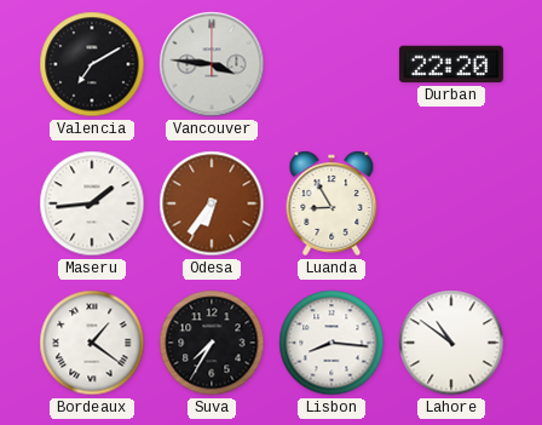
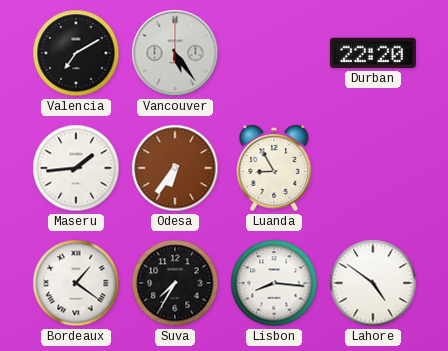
Vancouver: 3:46 -> 5:24
Lahore: 10:51 -> 4:51
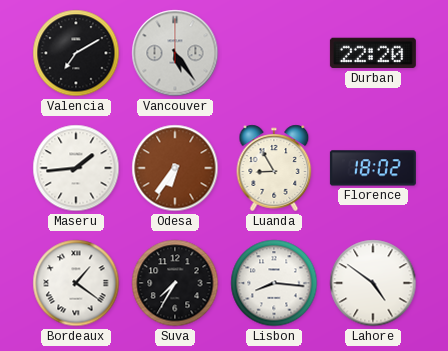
Florence: none -> 18:02
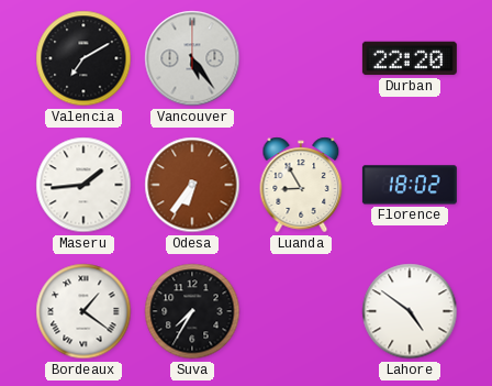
Lisbon: 8:16 -> none
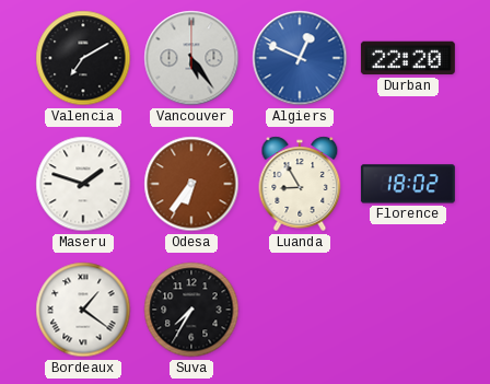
Algiers: none -> 12:49
Maseru: 1:44 -> 1:48
Lahore: 4:51 -> none
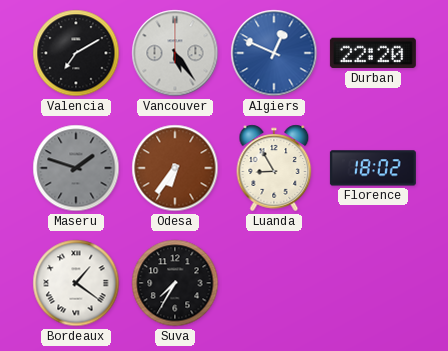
Maseru dial: white -> grey
